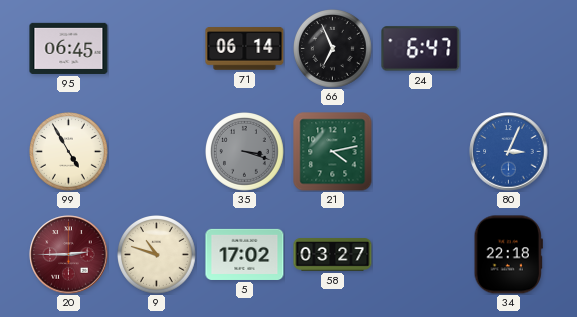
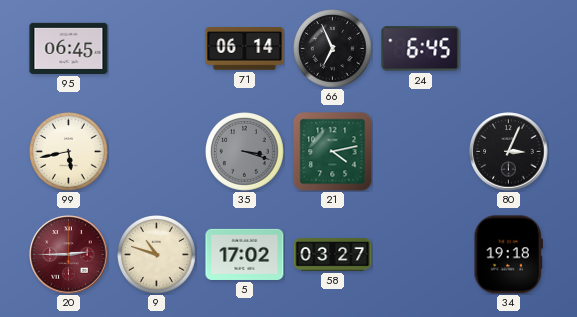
24: 6:47 -> 6:45
99: 4:55 -> 5:43
80 dial: blue -> black
34: 22:18 -> 19:18
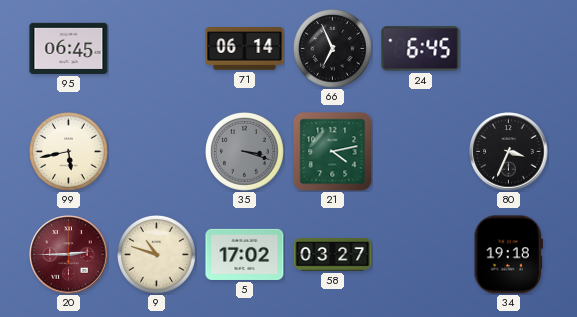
80: 3:04 -> 3:34
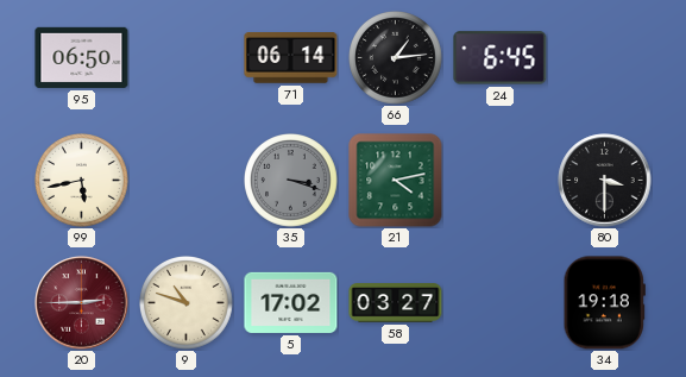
95: 06:45 -> 06:50
66: 6:56 -> 1:14
80: 3:34 -> 3:30
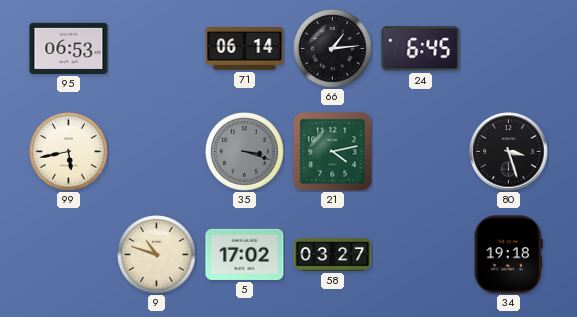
95: 06:50 -> 06:53
80: 3:30 -> 3:27
20: 2:45 -> none
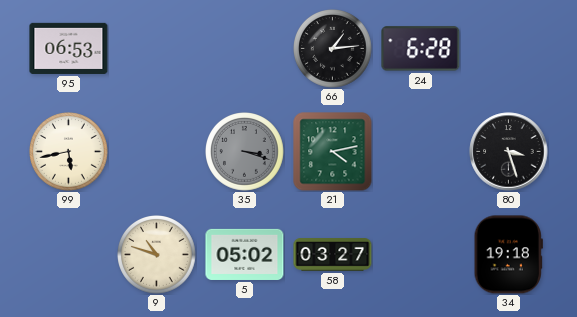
71: 06:14 -> none
24: 6:45 -> 6:28
5: 17:02 -> 05:02
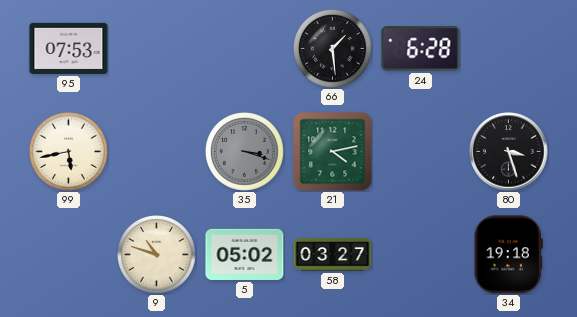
95: 06:53 -> 07:53
66: 1:14 -> 1:29
